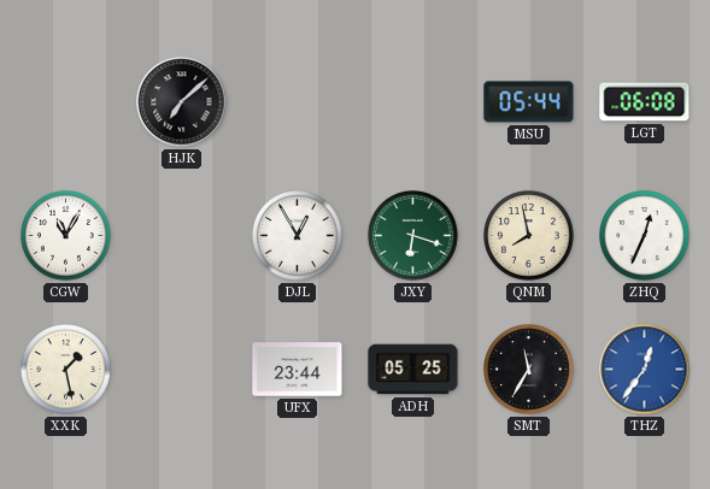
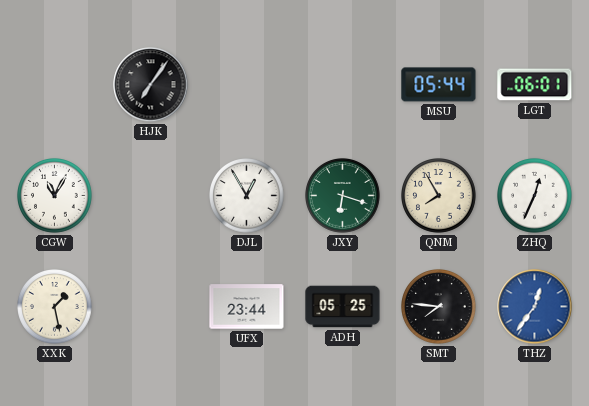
HJK: 7:08 -> 7:06
LGT: 06:08 -> 06:01
QNM: 7:58 -> 7:55
SMT: 11:35 -> 7:46
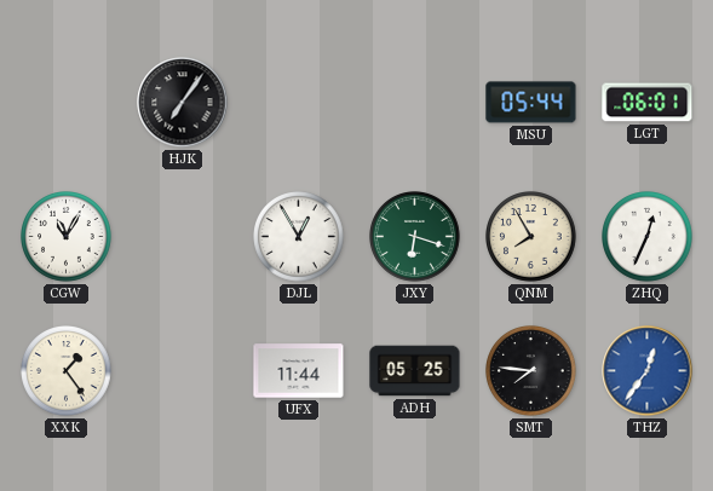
XXK: 1:28 -> 1:24
UFX: 23:44 -> 11:44
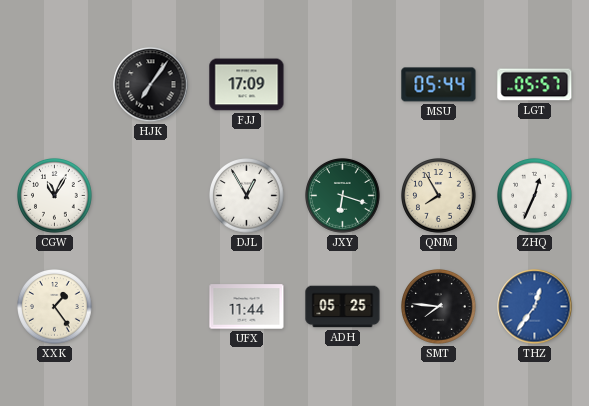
FJJ: none -> 17:09
LGT: 06:01 -> 05:57
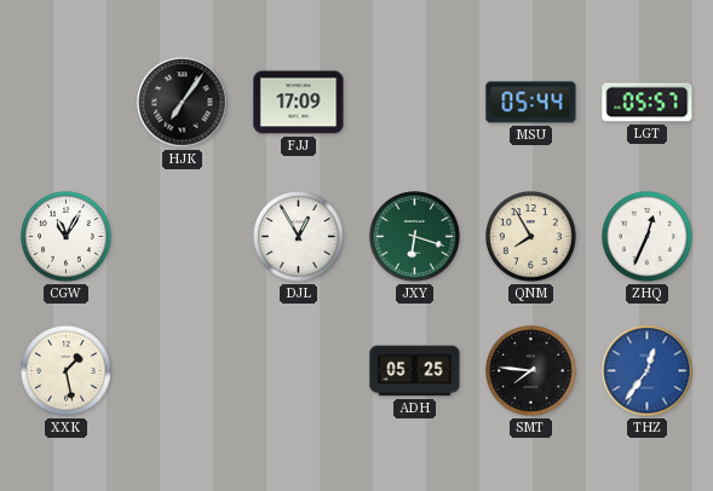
XXK: 1:24 -> 1:28
UFX: 11:44 -> none
